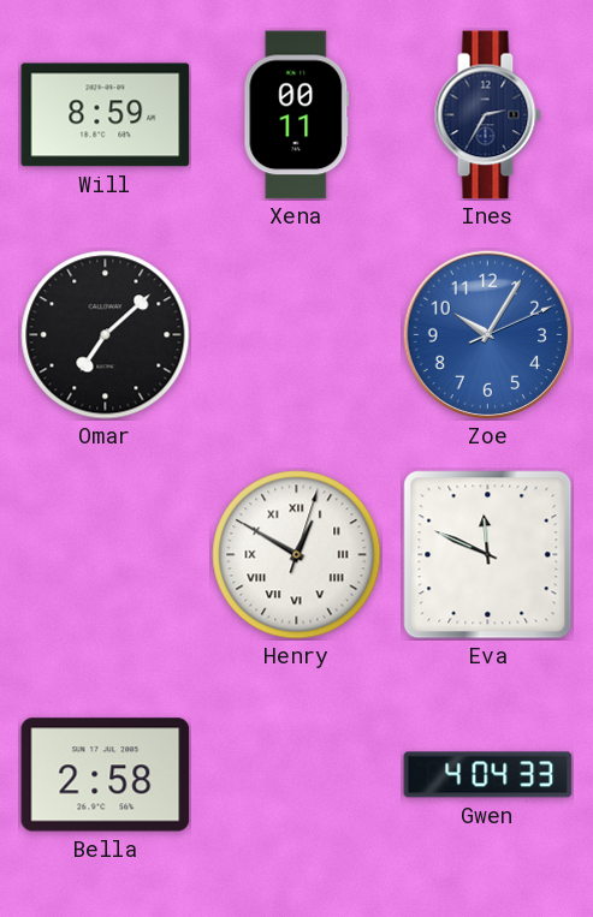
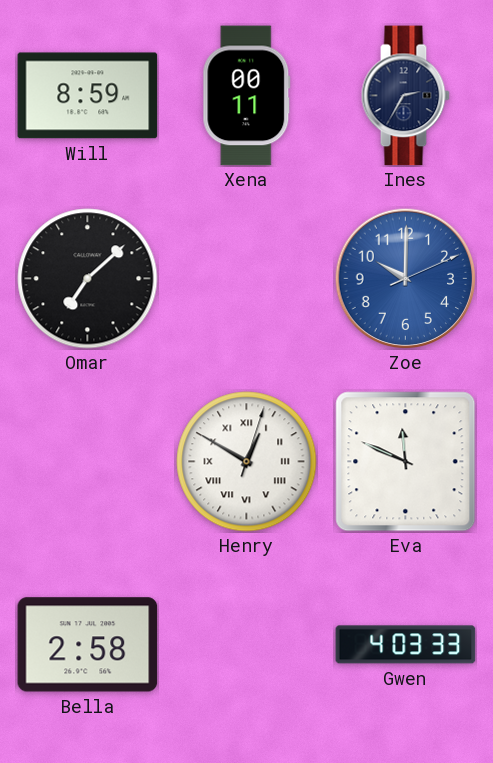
Zoe: 10:05 -> 10:00
Gwen: 4:04 -> 4:03
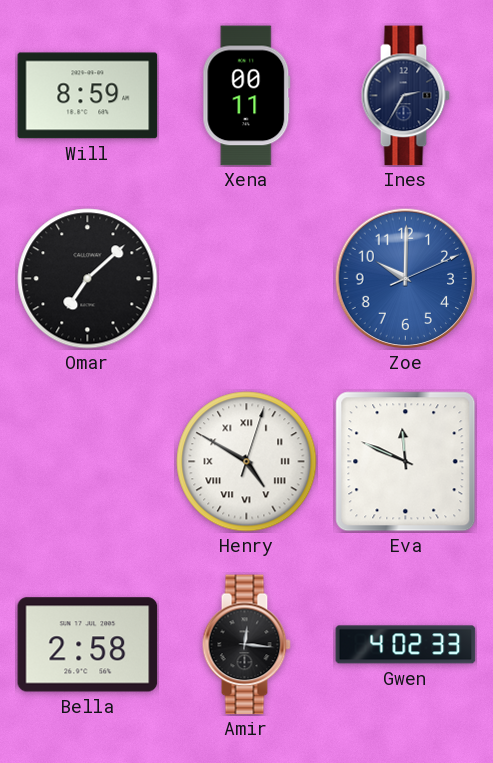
Henry: 12:50 -> 4:50
Amir: none -> 12:16
Gwen: 4:03 -> 4:02
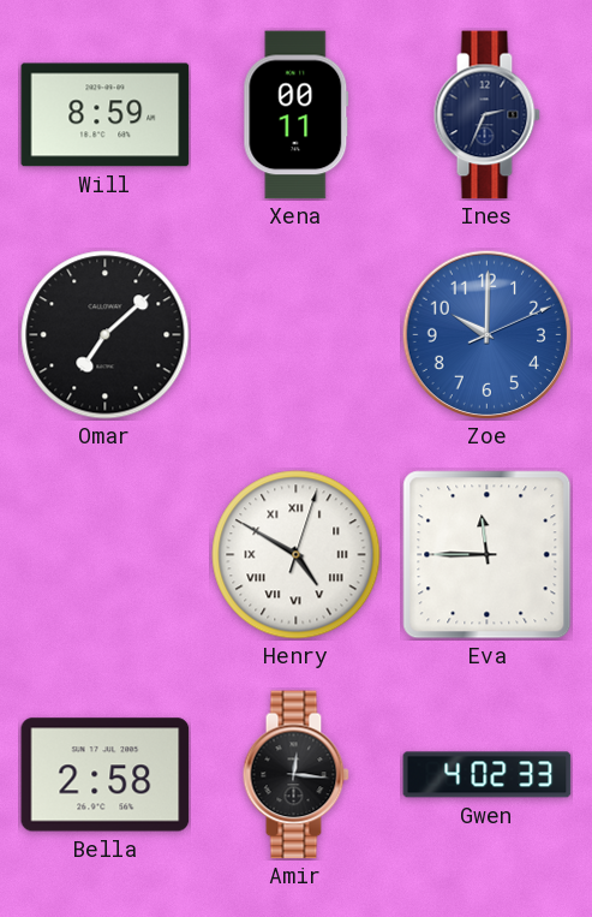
Ines: 2:35 -> 2:34
Eva: 11:49 -> 11:45
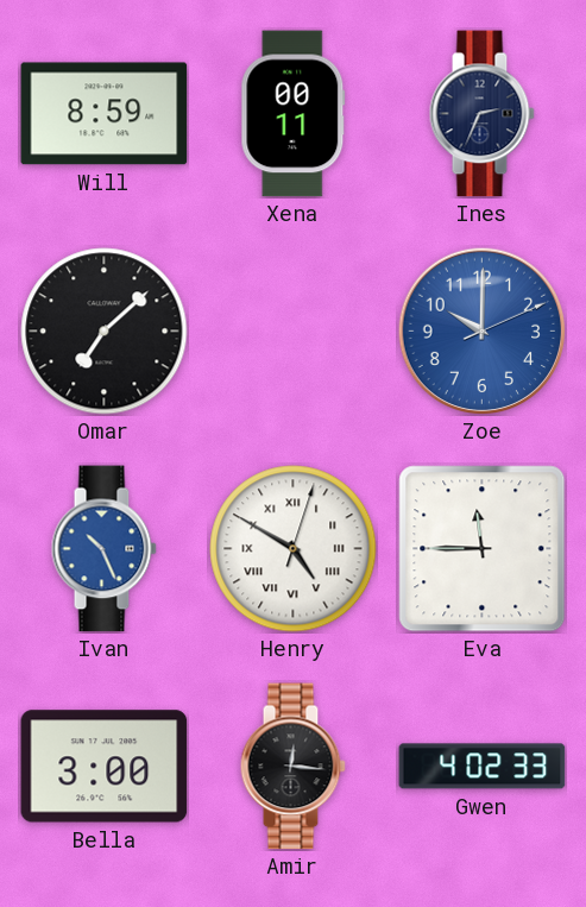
Ivan: none -> 10:26
Bella: 2:58 -> 3:00
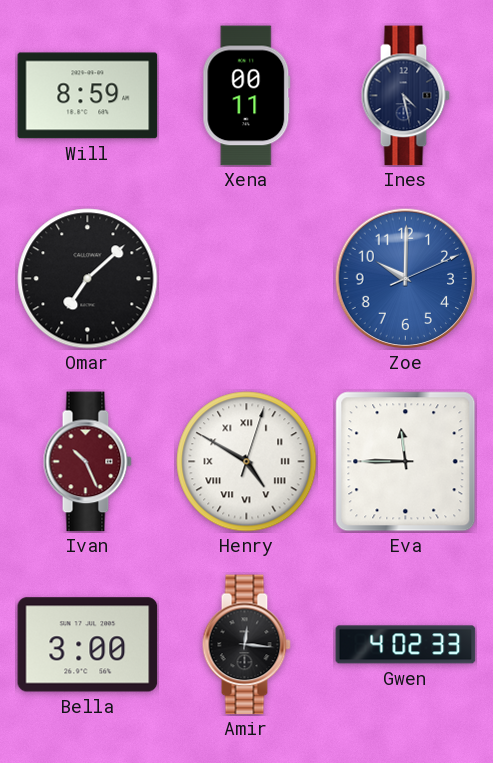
Ines: 2:34 -> 4:28
Ivan dial: blue -> burgundy
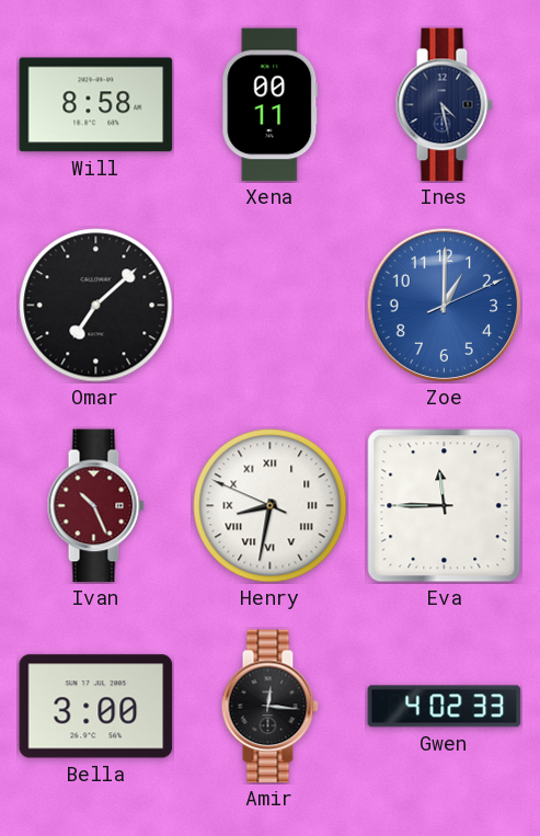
Will: 8:59 -> 8:58
Zoe: 10:00 -> 1:00
Henry: 4:50 -> 8:31
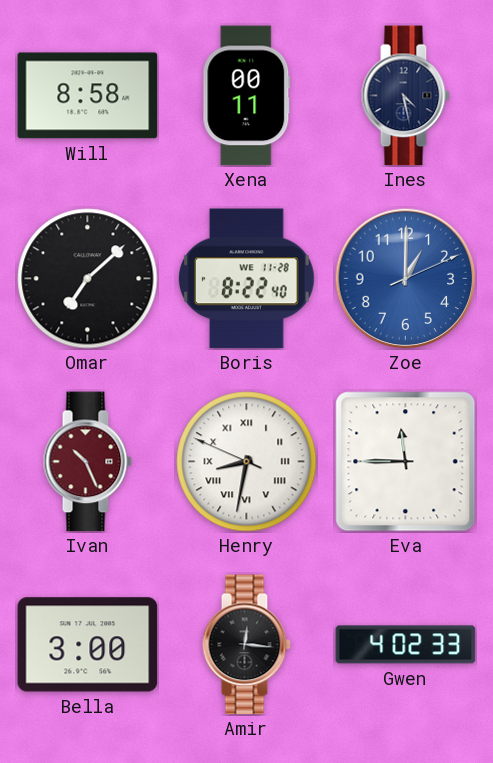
Boris: none -> 8:22
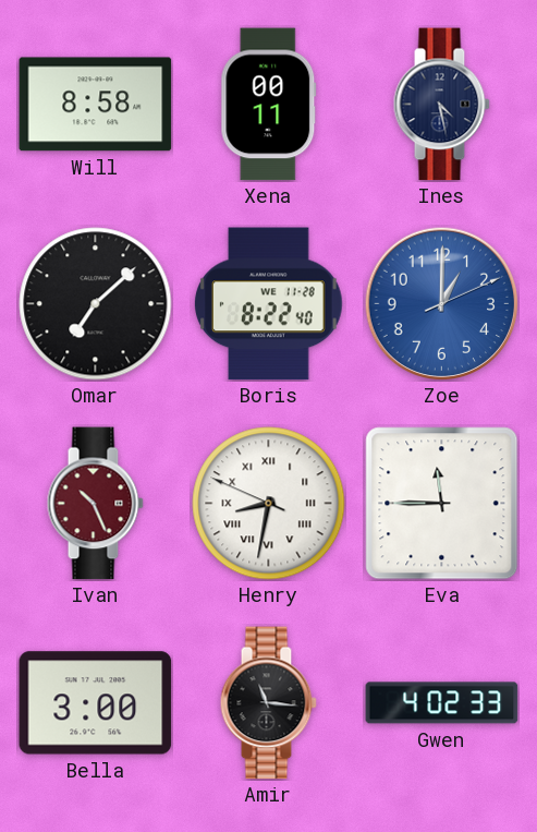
Amir: 12:16 -> 11:16
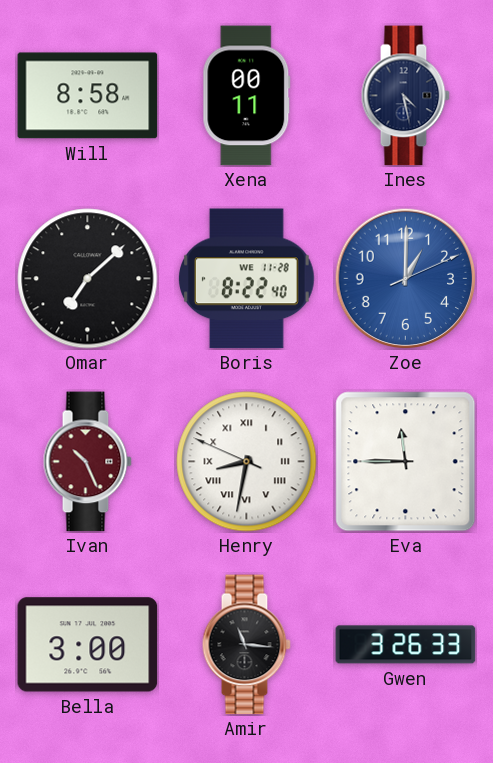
Gwen: 4:02 -> 3:26
